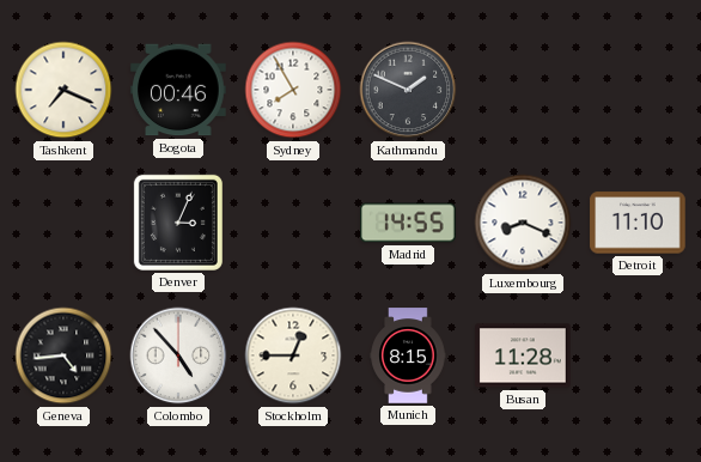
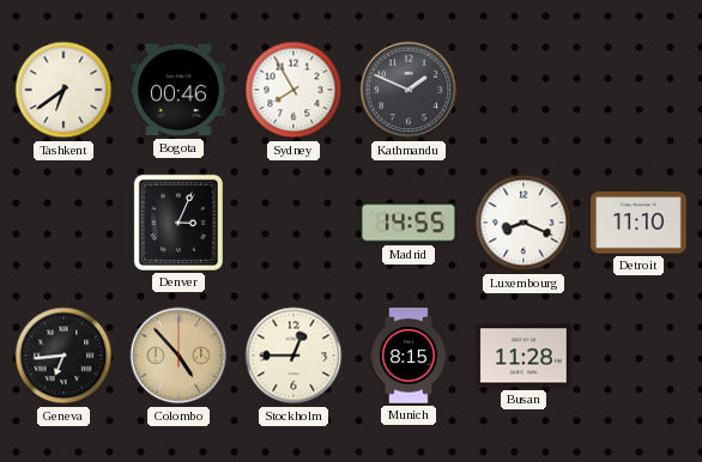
Tashkent: 7:19 -> 6:39
Geneva: 4:44 -> 6:44
Colombo dial: white -> champagne
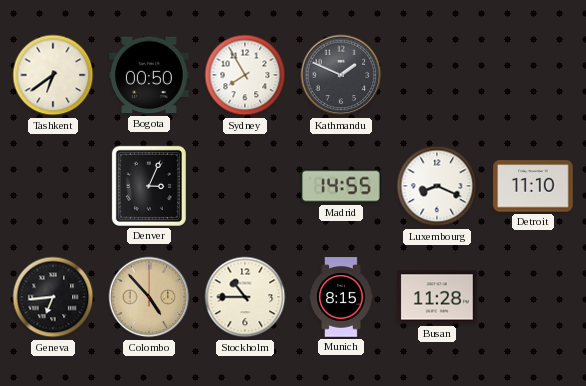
Bogota: 00:46 -> 00:50
Stockholm: 12:45 -> 10:45
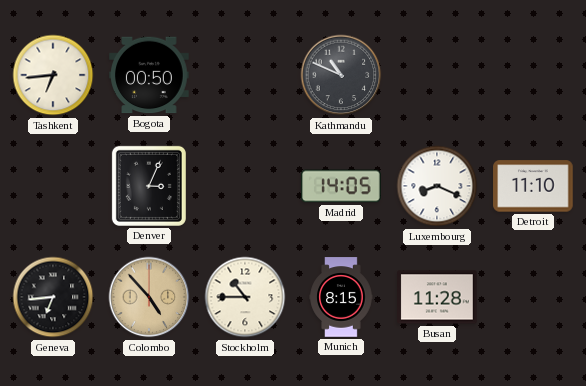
Tashkent: 6:39 -> 6:44
Sydney: 7:55 -> none
Kathmandu: 1:49 -> 10:49
Madrid: 14:55 -> 14:05
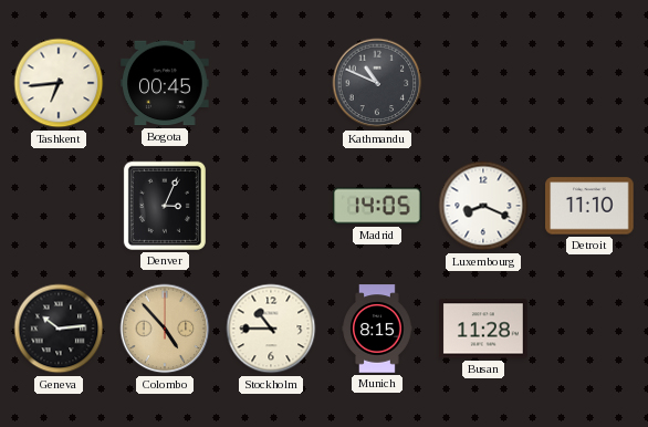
Bogota: 00:50 -> 00:45
Geneva: 6:44 -> 10:14
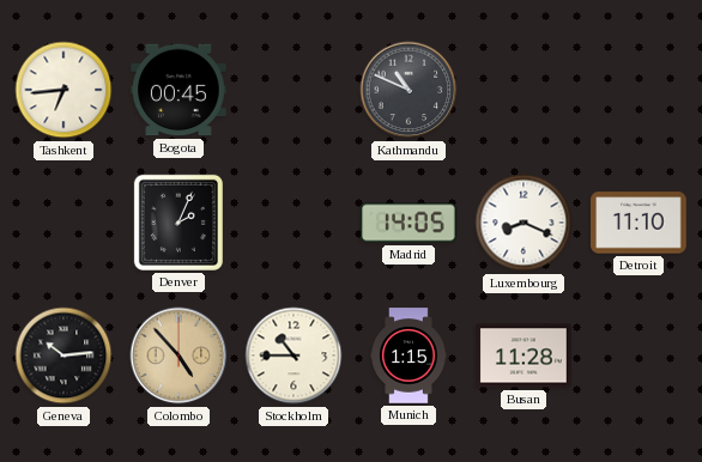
Denver: 3:04 -> 2:04
Munich: 8:15 -> 1:15
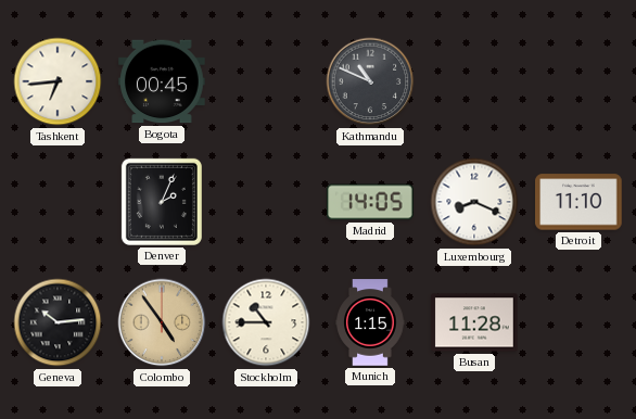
Colombo: 4:53 -> 4:54
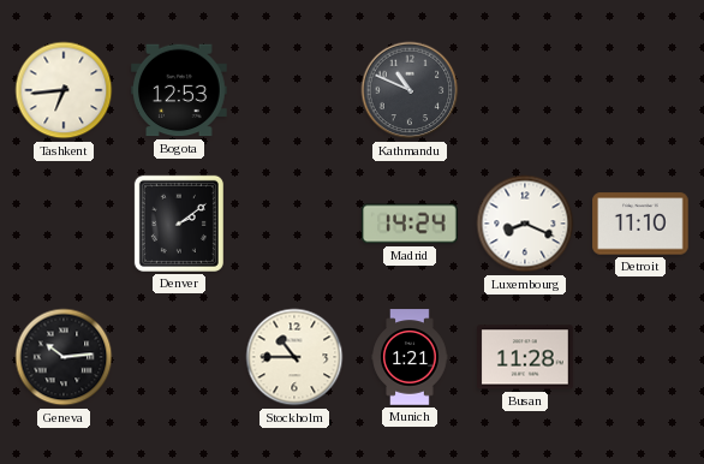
Bogota: 00:45 -> 12:53
Denver: 2:04 -> 2:09
Madrid: 14:05 -> 14:24
Colombo: 4:54 -> none
Munich: 1:15 -> 1:21
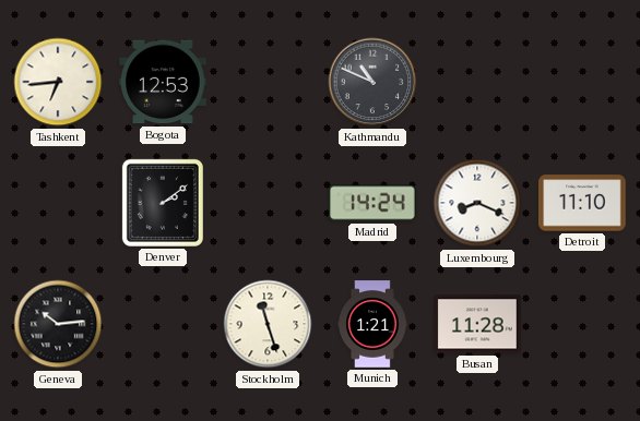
Stockholm: 10:45 -> 11:27
